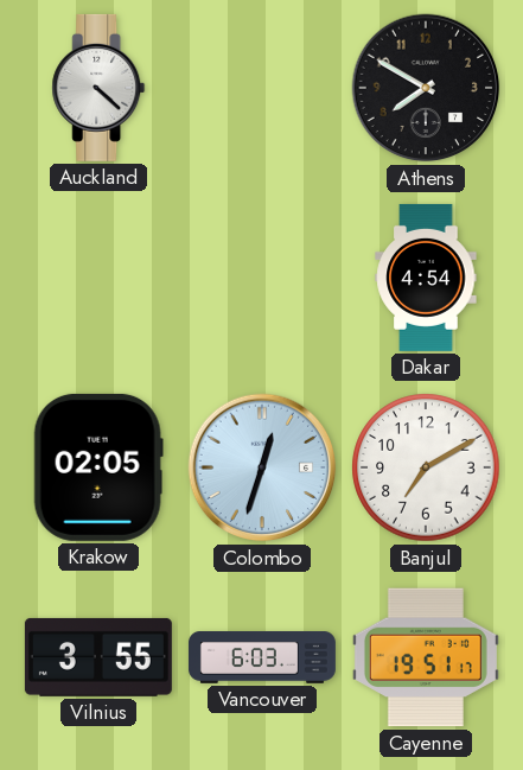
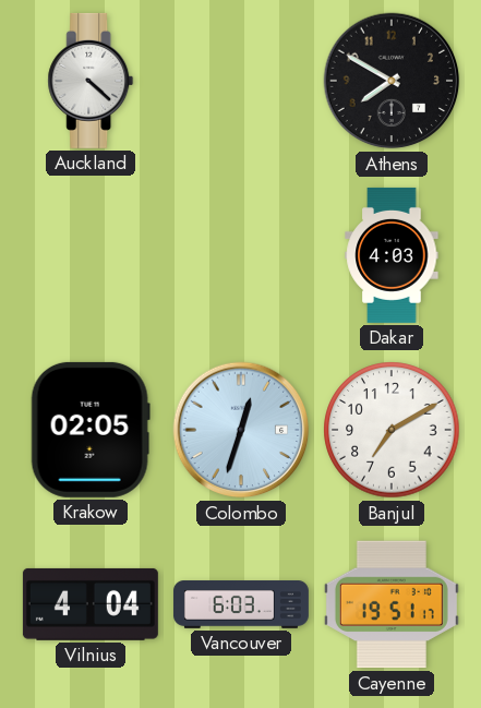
Dakar: 4:54 -> 4:03
Vilnius: 3:55 -> 4:04
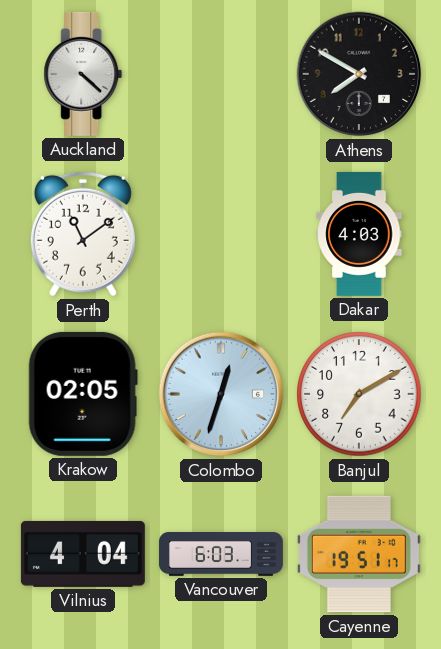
Perth: none -> 11:09
